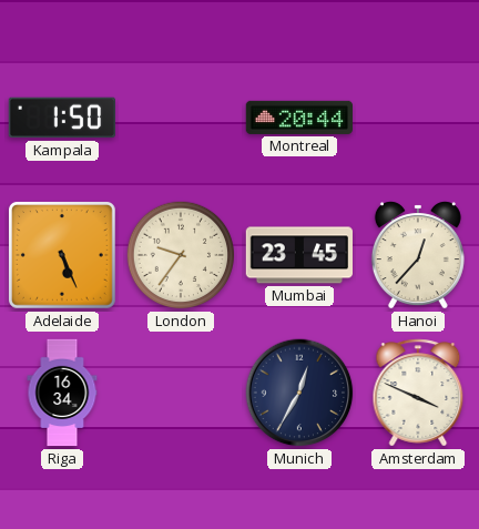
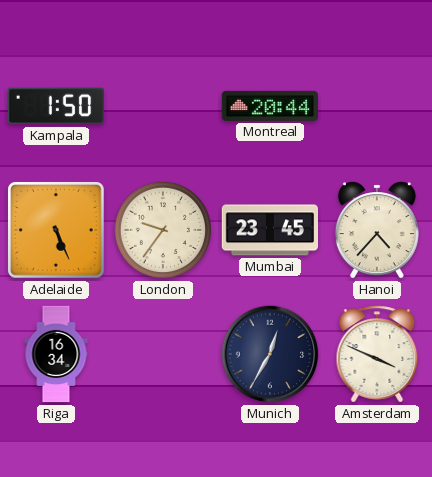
Hanoi: 12:37 -> 4:37
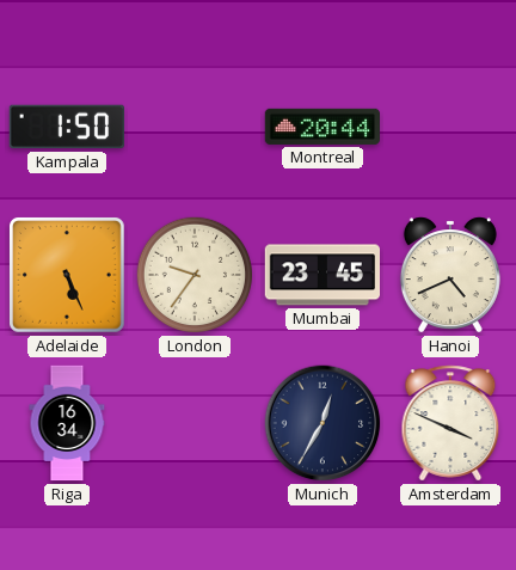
Hanoi: 4:37 -> 4:41
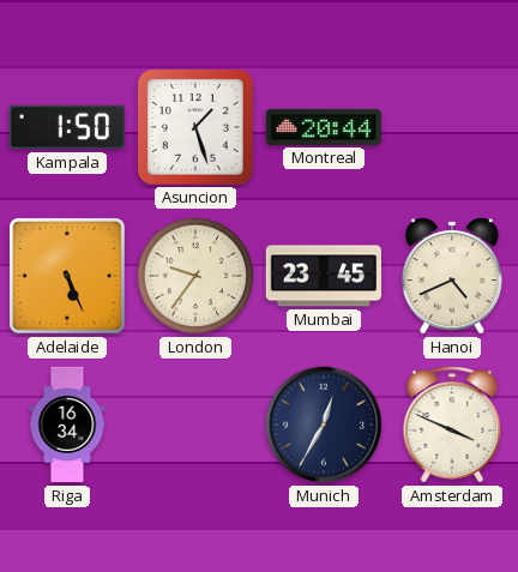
Asuncion: none -> 1:27
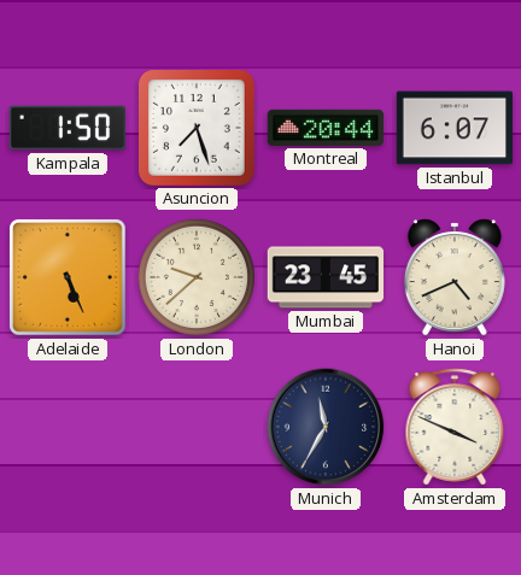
Asuncion: 1:27 -> 7:27
Istanbul: none -> 6:07
London: 9:36 -> 9:38
Riga: 16:34 -> none
Munich: 12:35 -> 11:35
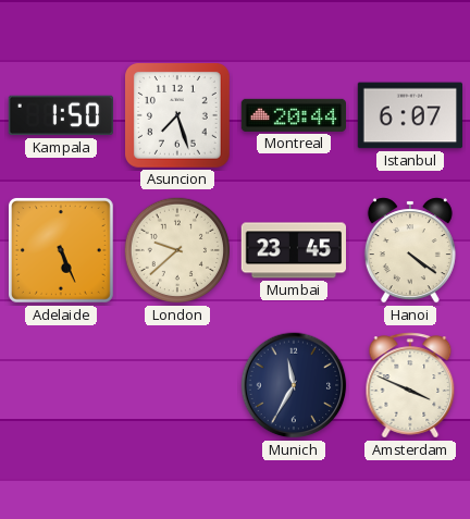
Hanoi: 4:41 -> 4:21
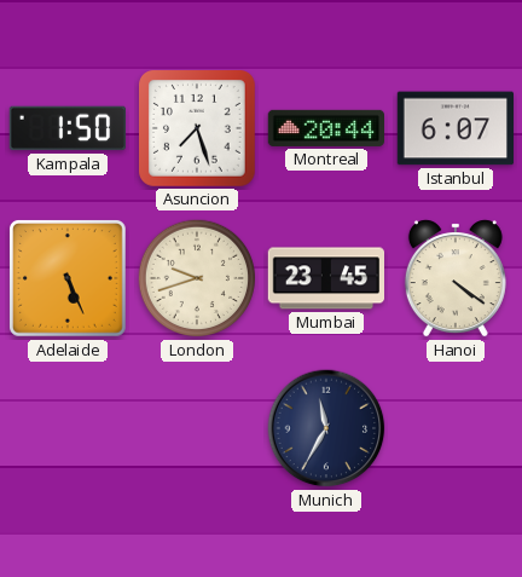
London: 9:38 -> 9:42
Amsterdam: 3:49 -> none
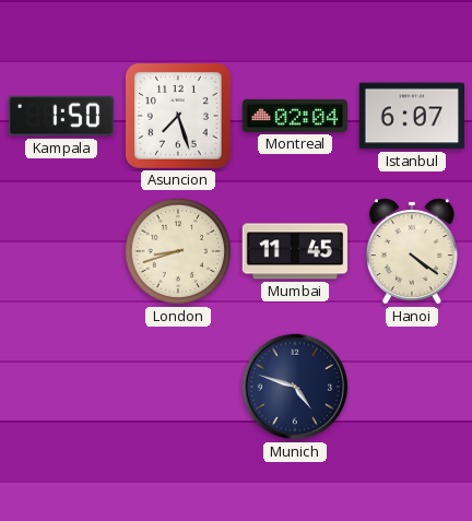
Montreal: 20:44 -> 02:04
Adelaide: 5:26 -> none
London: 9:42 -> 8:42
Mumbai: 23:45 -> 11:45
Munich: 11:35 -> 4:48
